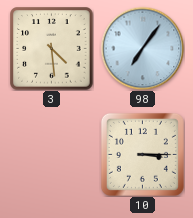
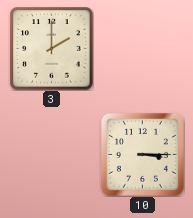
3: 4:29 -> 2:00
98: 7:06 -> none
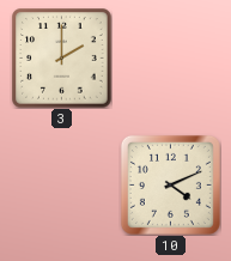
10: 3:15 -> 4:11
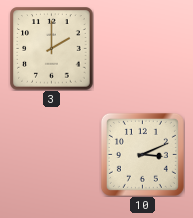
10: 4:11 -> 3:11
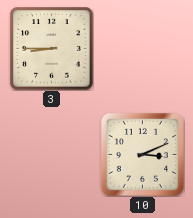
3: 2:00 -> 8:45
